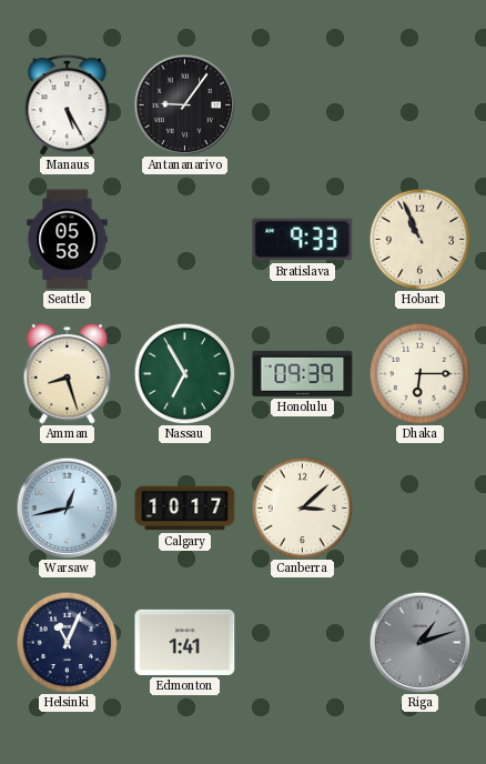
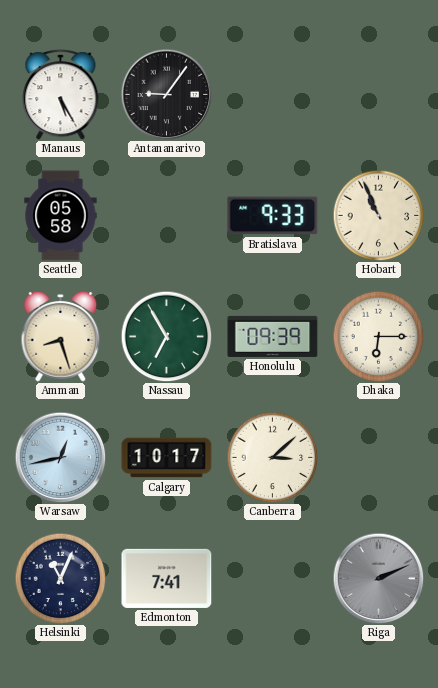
Edmonton: 1:41 -> 7:41
Riga: 1:12 -> 2:11
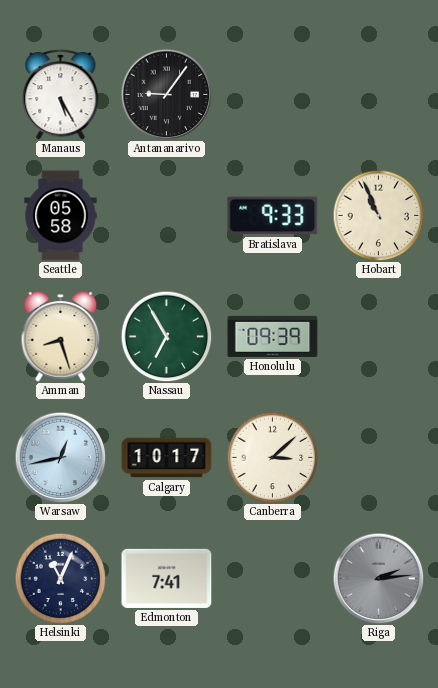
Dhaka: 6:15 -> none
Riga: 2:11 -> 2:14
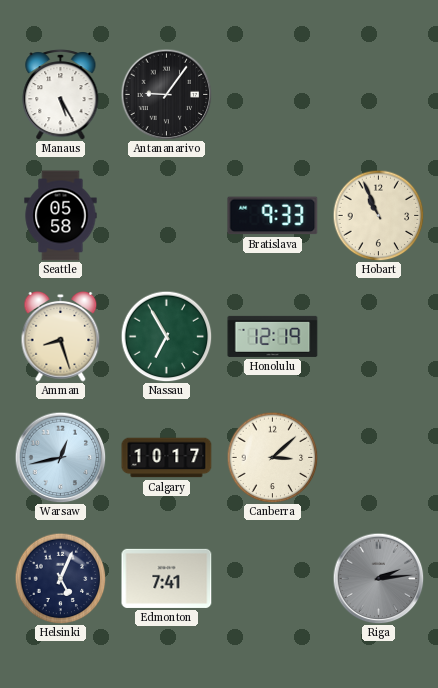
Honolulu: 09:39 -> 12:19
Helsinki: 11:04 -> 5:04
